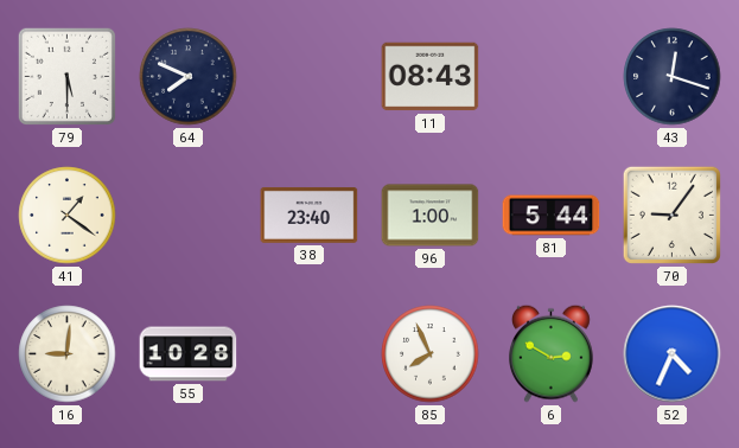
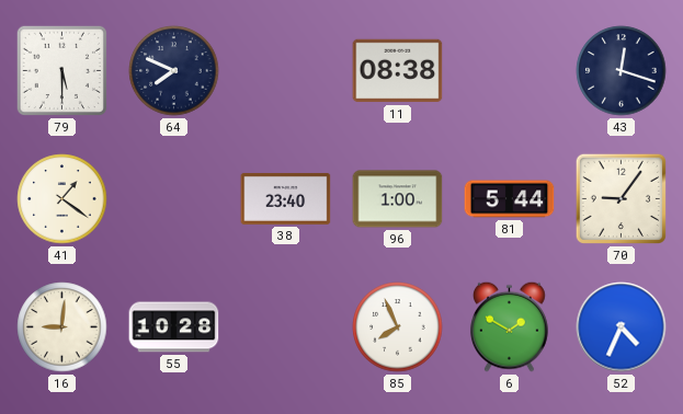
11: 08:43 -> 08:38
6: 2:50 -> 1:50
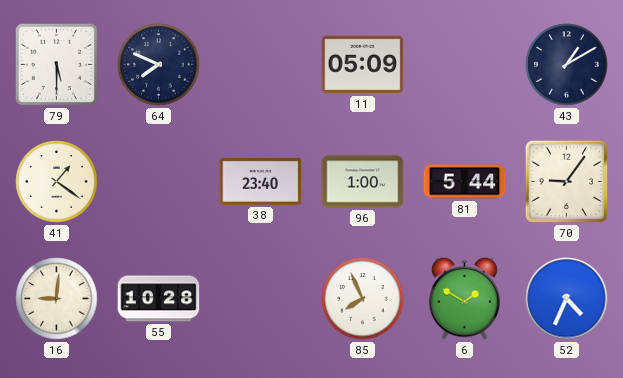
11: 08:38 -> 05:09
43: 12:18 -> 1:10
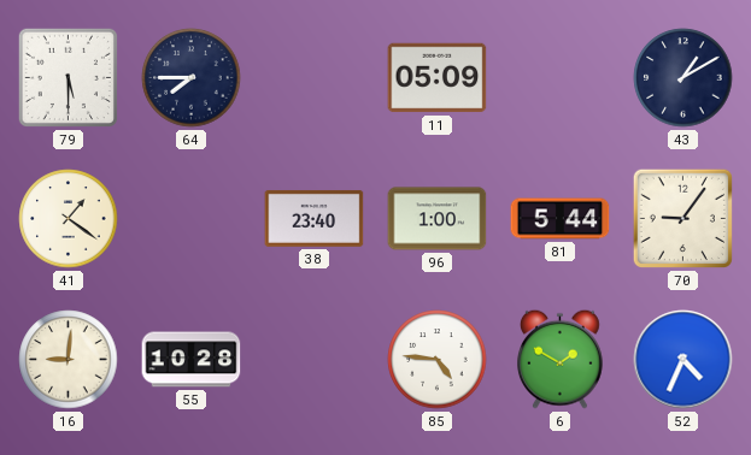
64: 7:49 -> 7:45
85: 7:56 -> 4:46
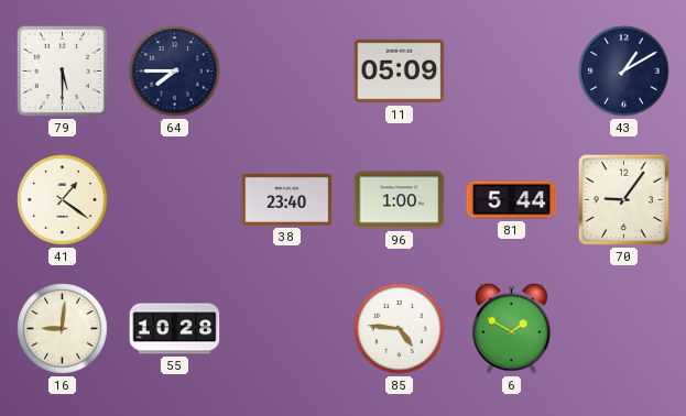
52: 4:34 -> none
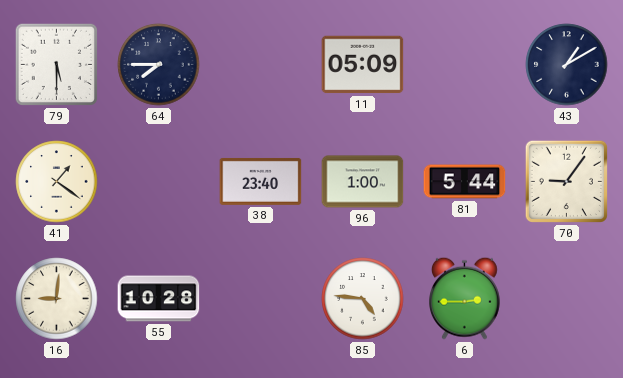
6: 1:50 -> 2:45
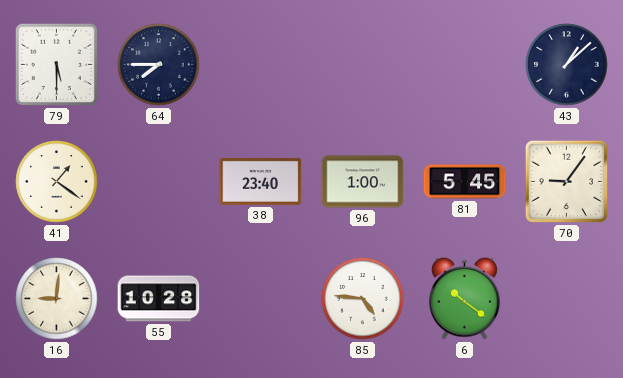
11: 05:09 -> none
43: 1:10 -> 1:08
81: 5:44 -> 5:45
6: 2:45 -> 10:21
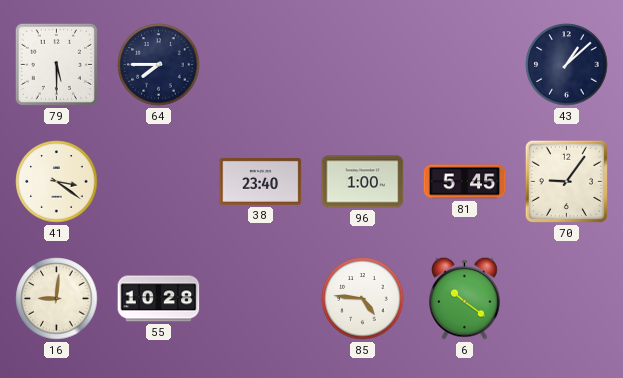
41: 1:21 -> 3:21
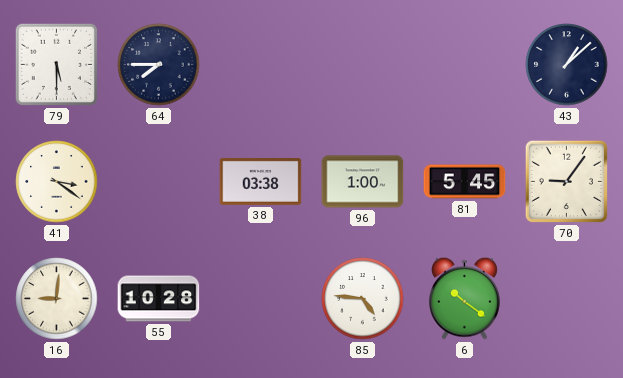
38: 23:40 -> 03:38
